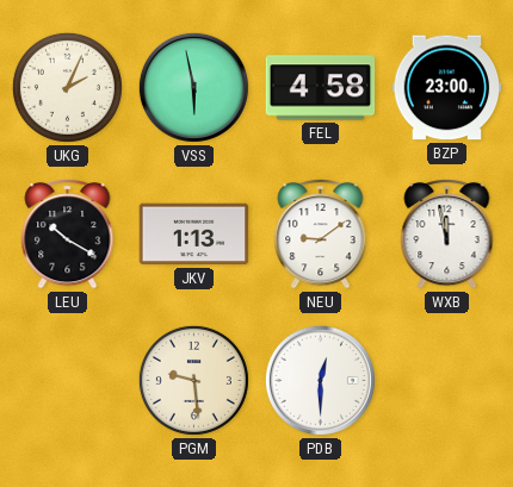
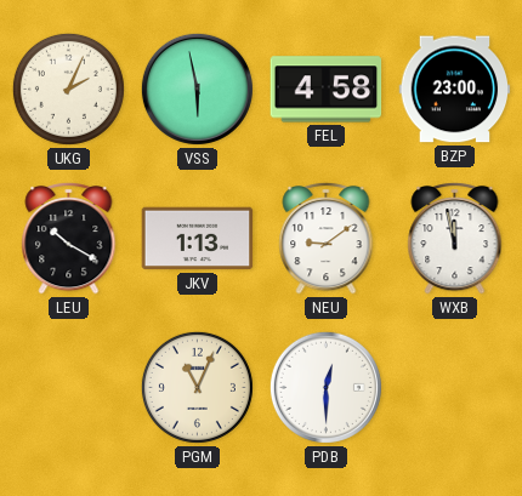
PGM: 9:29 -> 11:04
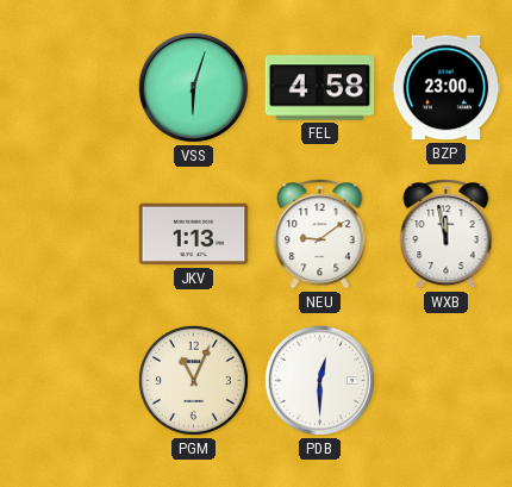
UKG: 2:04 -> none
VSS: 5:58 -> 6:03
LEU: 10:20 -> none
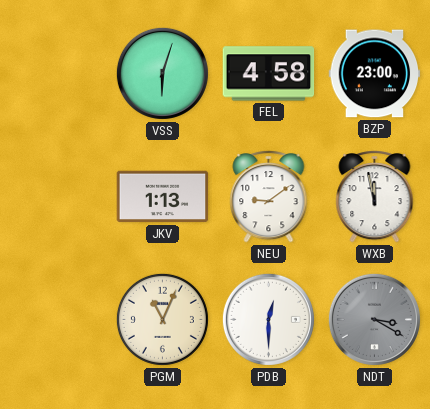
NDT: none -> 3:20
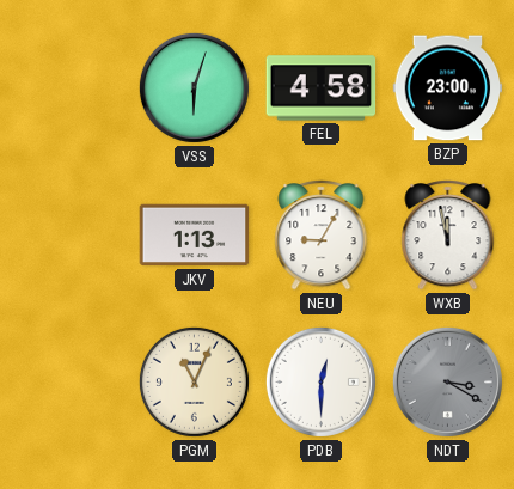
NEU: 9:09 -> 9:05
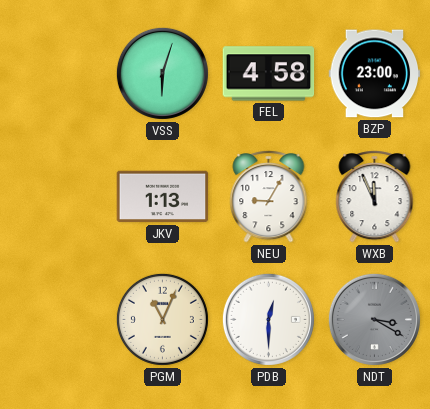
WXB: 11:58 -> 11:56
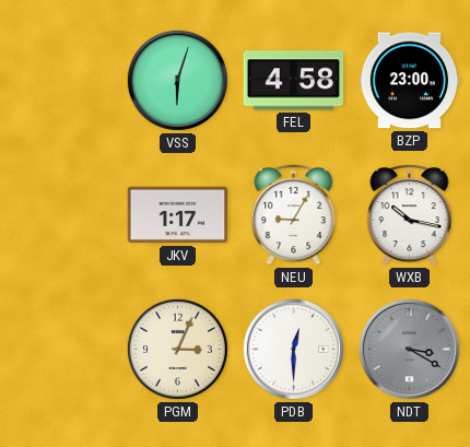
JKV: 1:13 -> 1:17
WXB: 11:56 -> 10:17
PGM: 11:04 -> 3:04
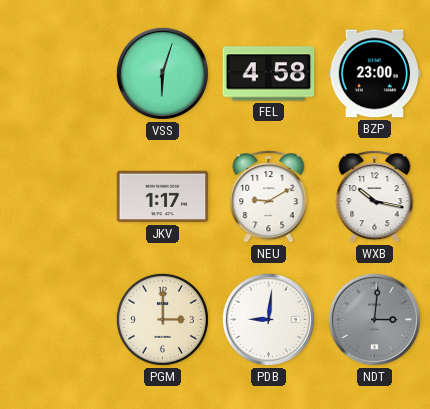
NEU: 9:05 -> 9:10
PGM: 3:04 -> 3:00
PDB: 12:30 -> 9:01
NDT: 3:20 -> 3:01
